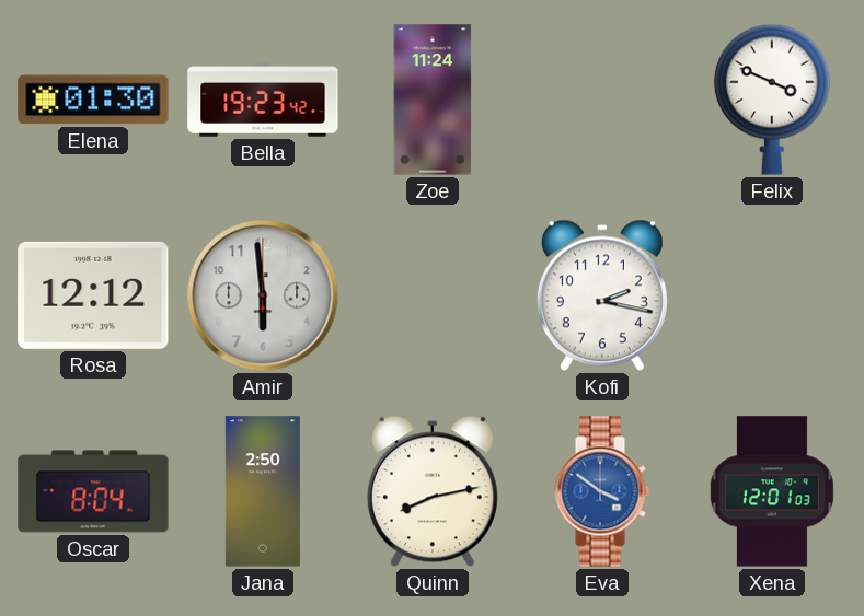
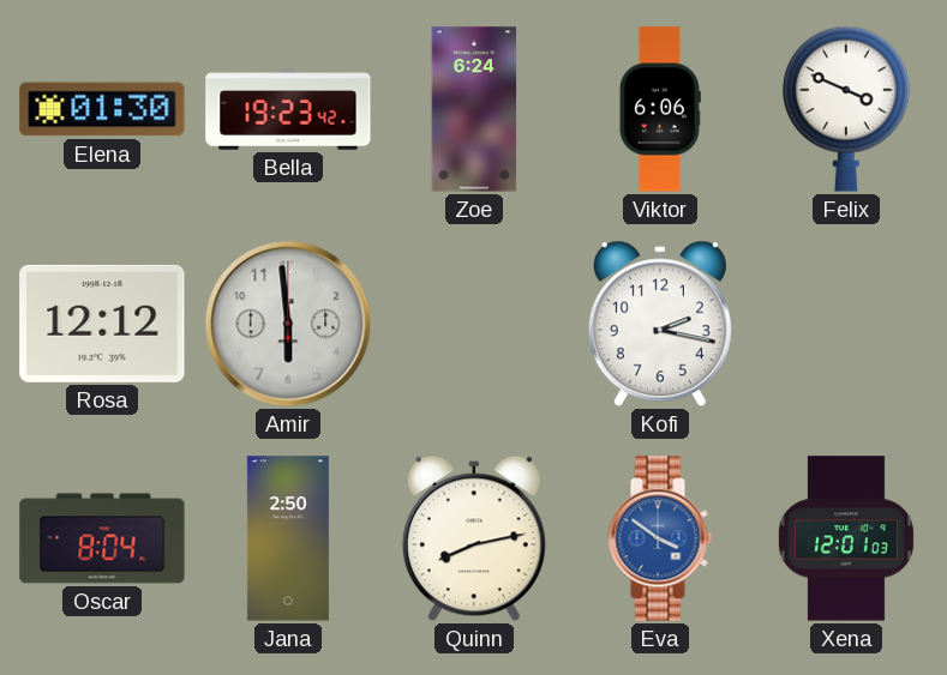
Zoe: 11:24 -> 6:24
Viktor: none -> 6:06
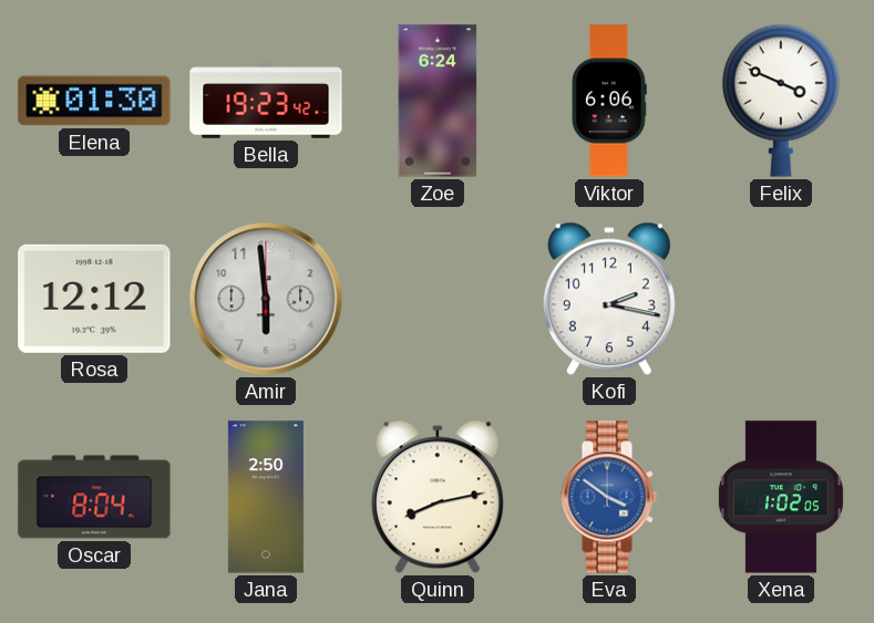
Xena: 12:01 -> 1:02
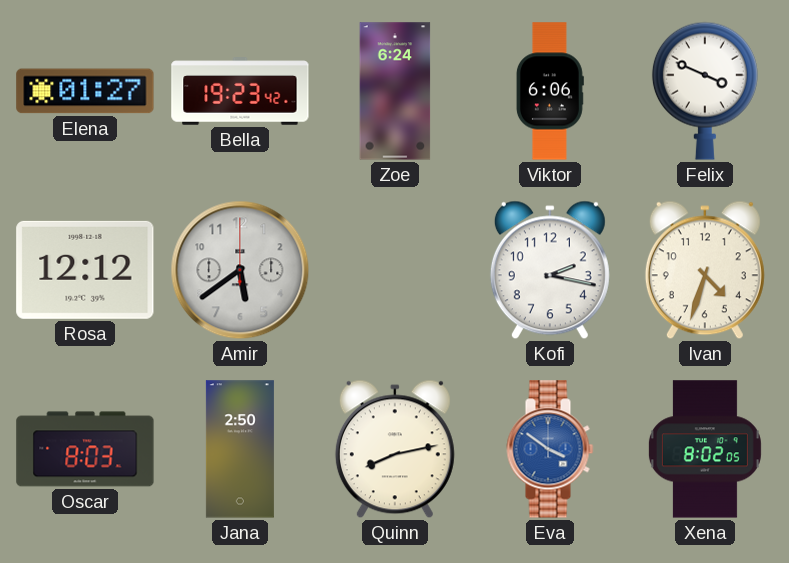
Elena: 01:30 -> 01:27
Amir: 5:59 -> 5:39
Ivan: none -> 4:33
Oscar: 8:04 -> 8:03
Xena: 1:02 -> 8:02
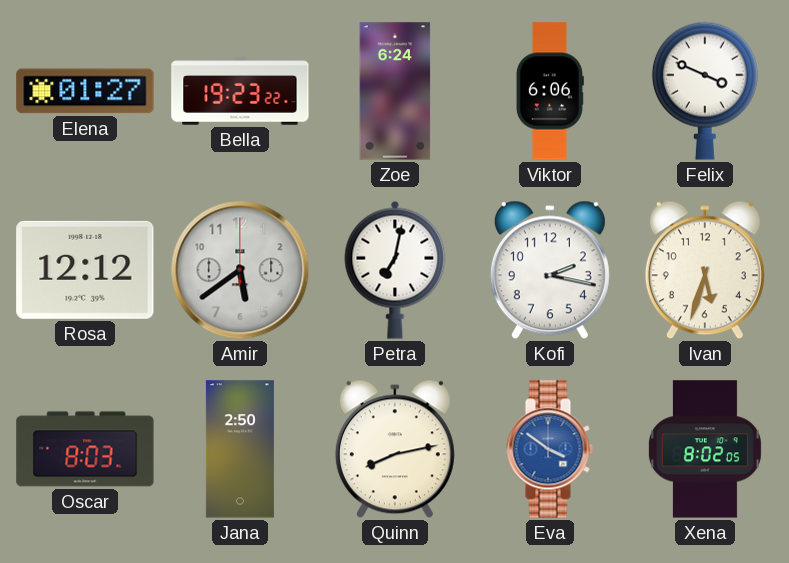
Bella: 19:23:42 -> 19:23:22
Petra: none -> 7:02
Ivan: 4:33 -> 5:33
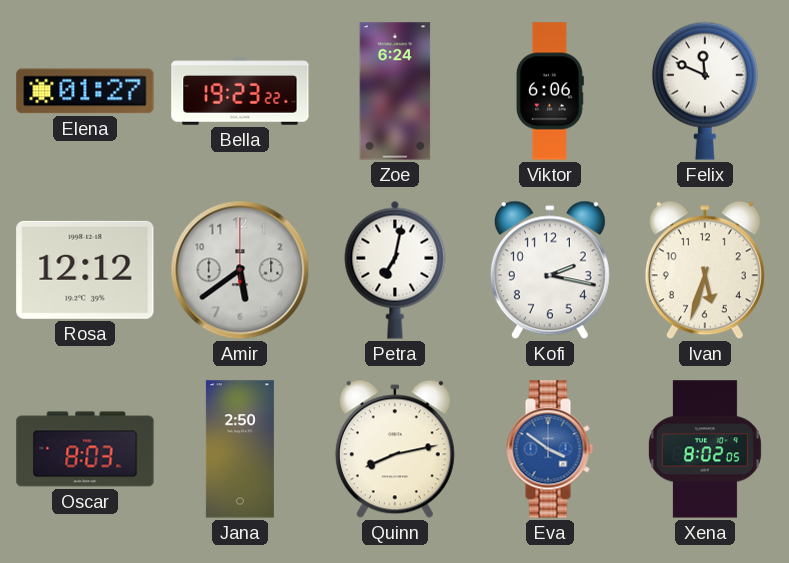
Felix: 3:49 -> 11:49
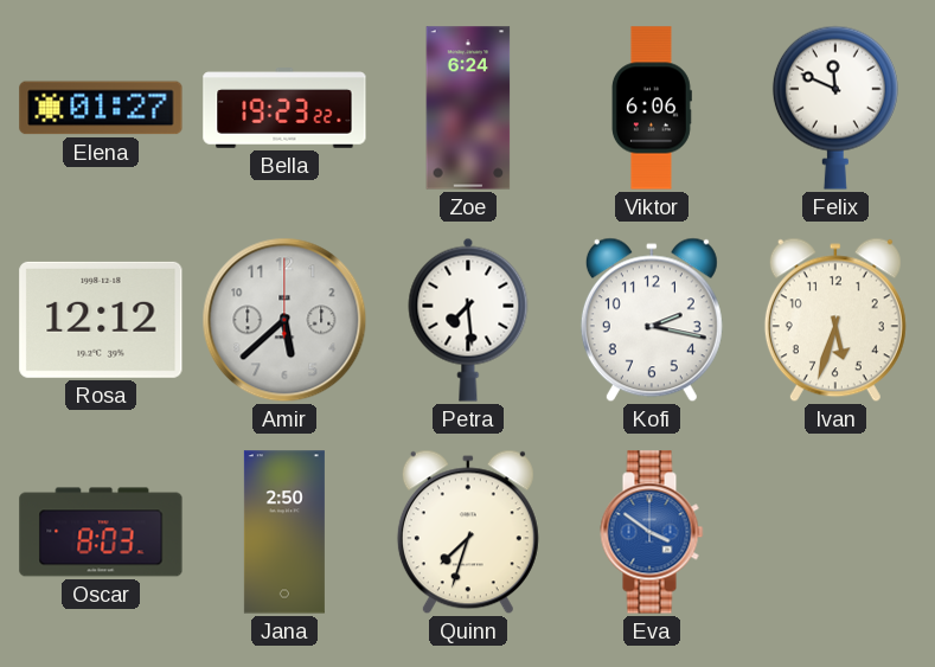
Amir: 5:39 -> 5:38
Petra: 7:02 -> 7:29
Quinn: 8:13 -> 7:33
Xena: 8:02 -> none
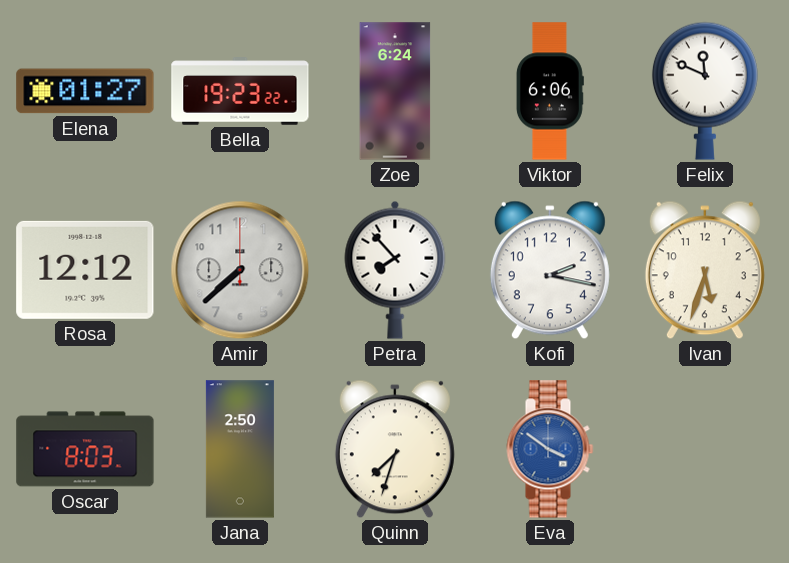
Amir: 5:38 -> 7:38
Petra: 7:29 -> 7:53
